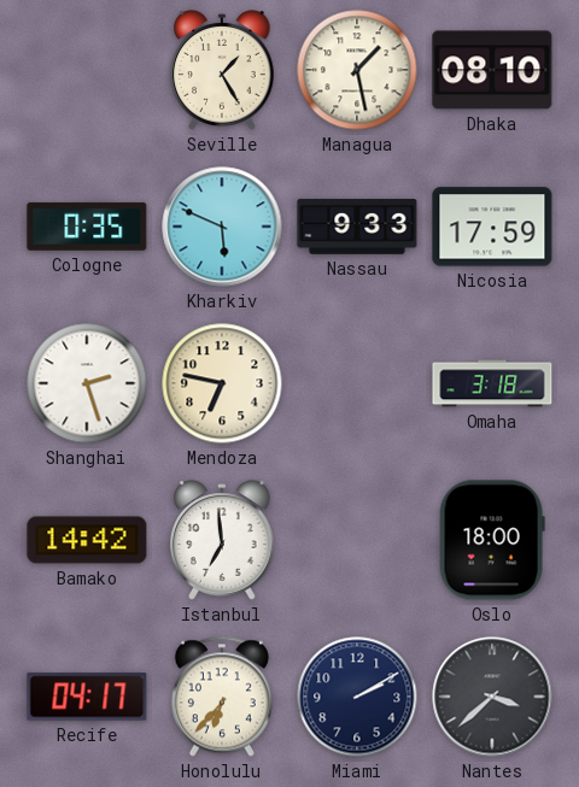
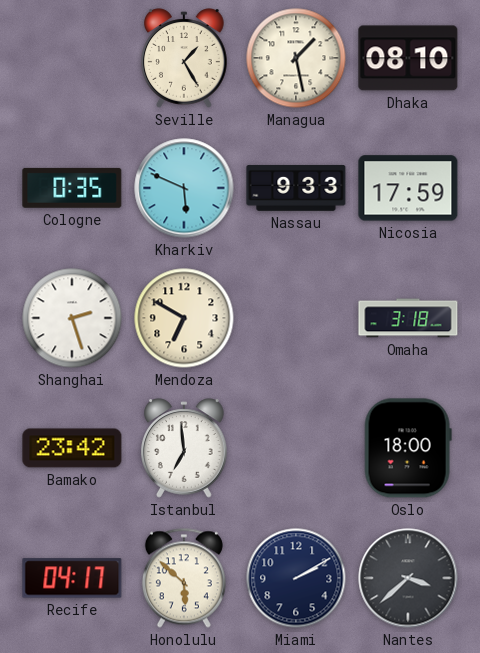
Mendoza: 6:47 -> 6:50
Bamako: 14:42 -> 23:42
Honolulu: 6:37 -> 5:52
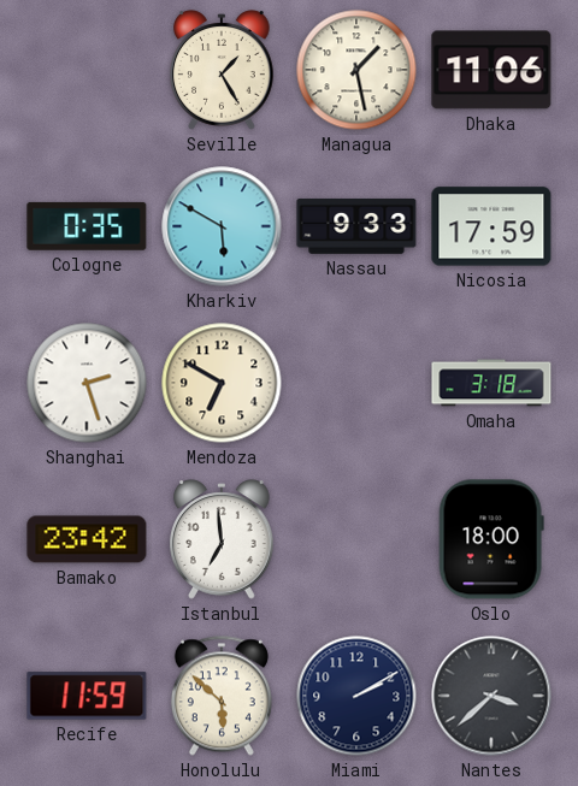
Dhaka: 08:10 -> 11:06
Kharkiv: 5:49 -> 5:50
Recife: 04:17 -> 11:59
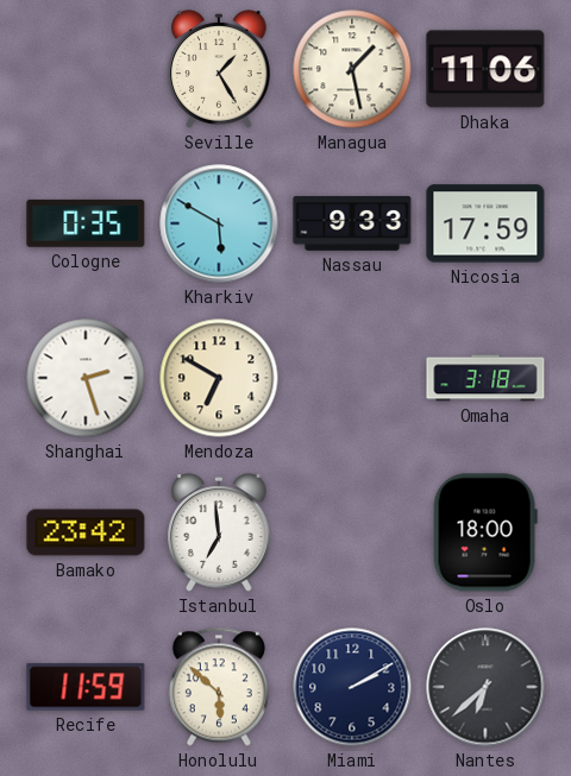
Nantes: 3:38 -> 6:38
